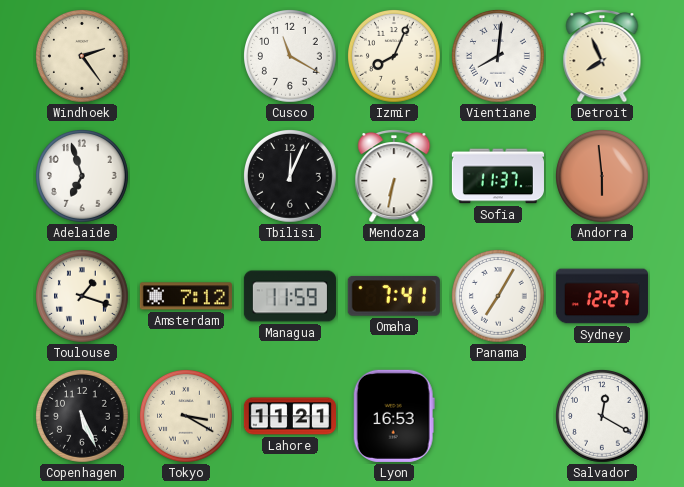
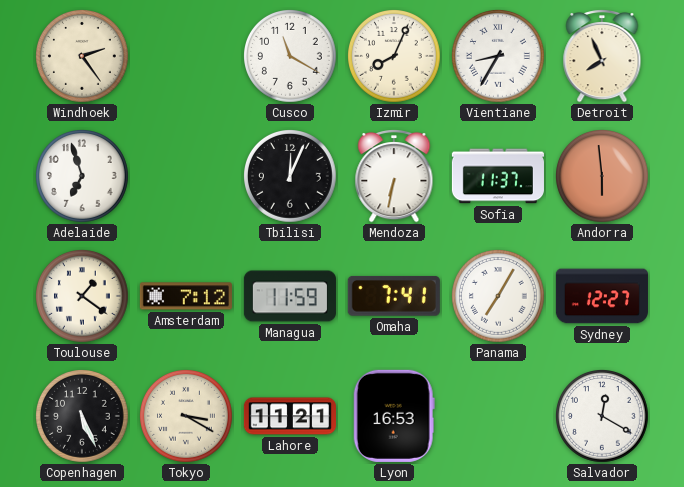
Vientiane: 8:01 -> 8:35
Toulouse: 1:18 -> 1:21
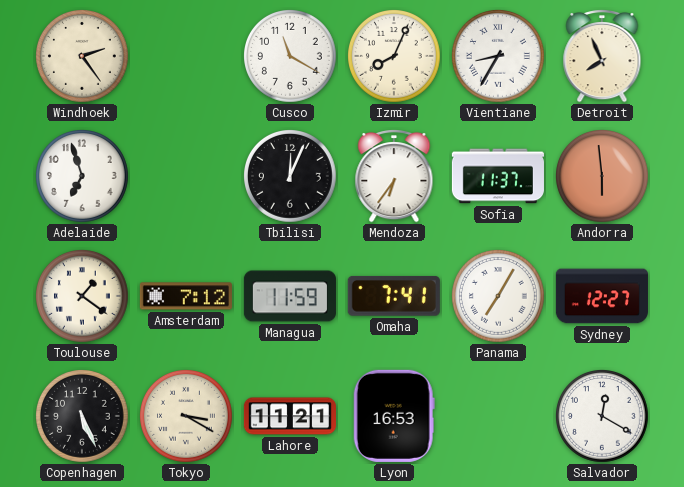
Mendoza: 6:32 -> 6:36
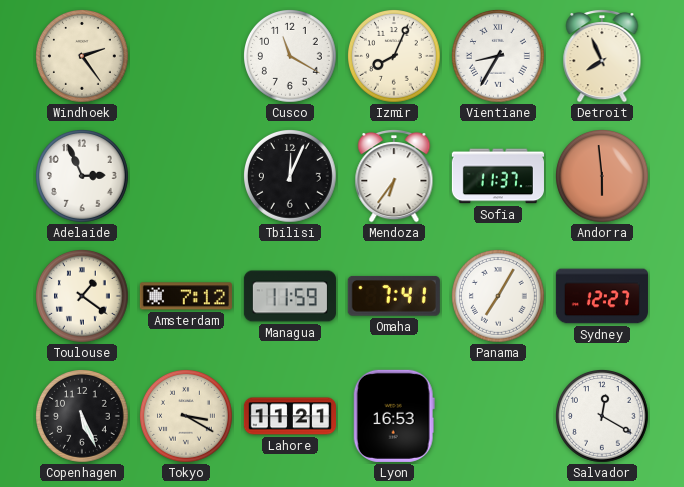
Adelaide: 6:57 -> 2:56
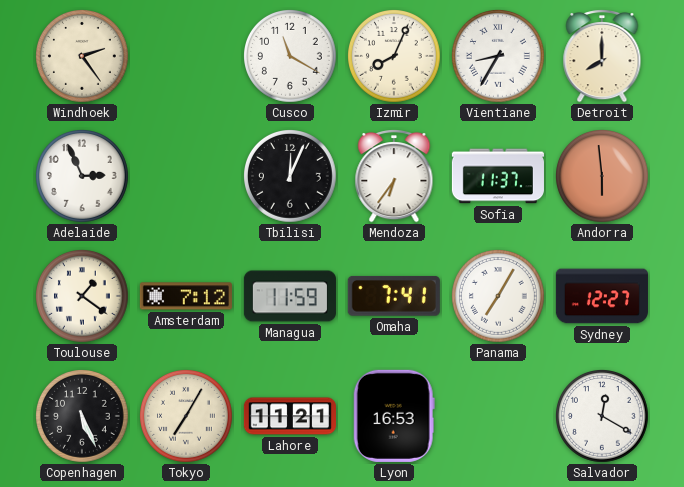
Detroit: 7:56 -> 8:00
Tokyo: 3:20 -> 7:05
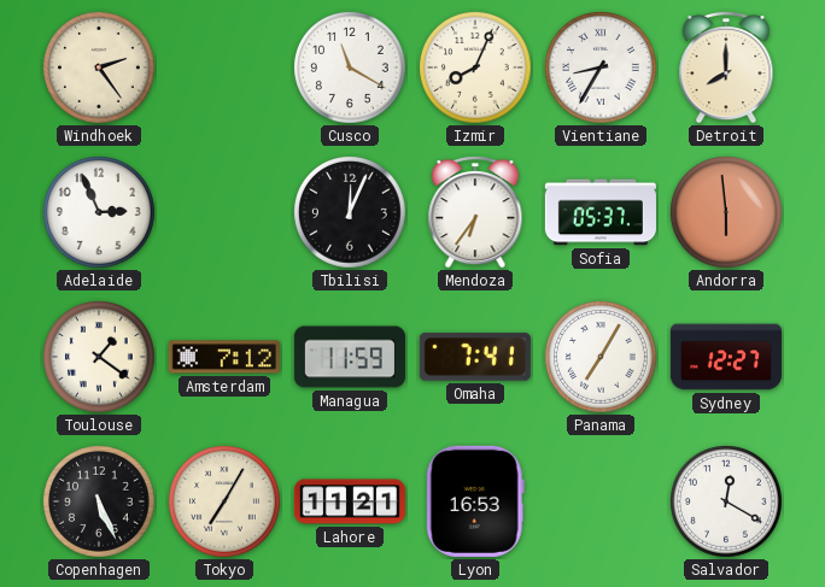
Sofia: 11:37 -> 05:37
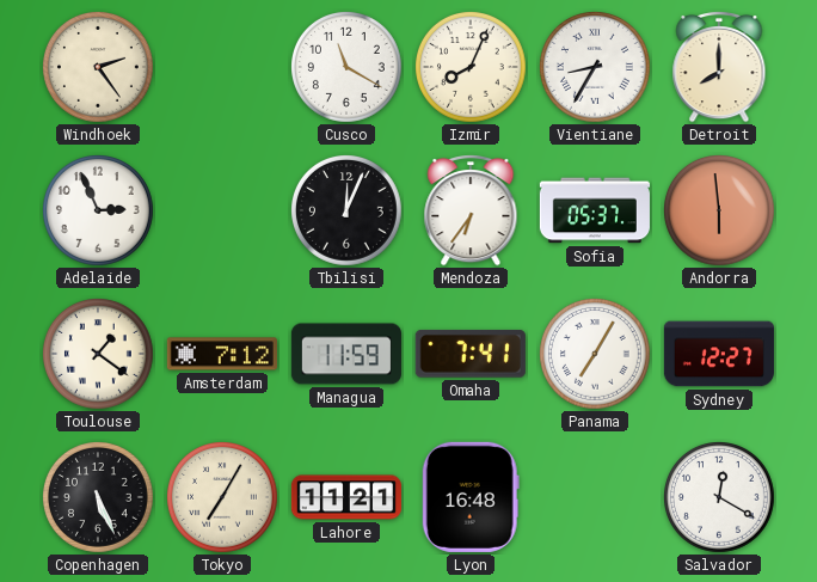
Lyon: 16:53 -> 16:48
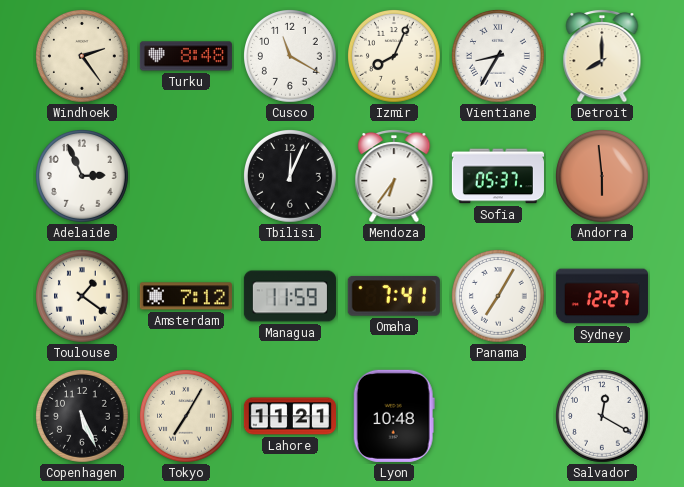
Turku: none -> 8:48
Lyon: 16:48 -> 10:48
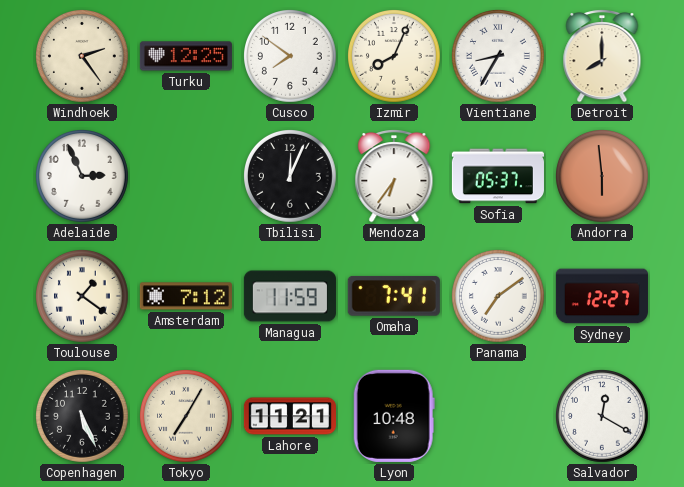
Turku: 8:48 -> 12:25
Cusco: 11:20 -> 7:51
Panama: 7:05 -> 7:09
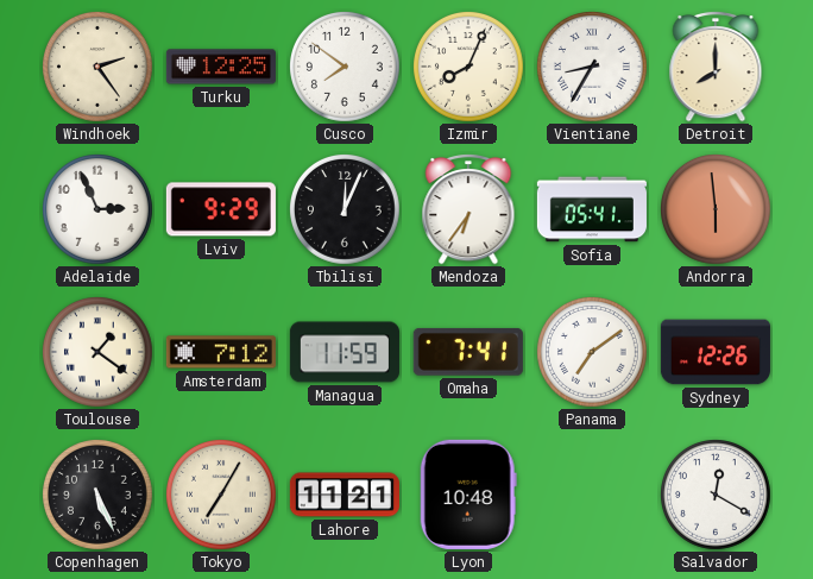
Lviv: none -> 9:29
Sofia: 05:37 -> 05:41
Sydney: 12:27 -> 12:26
